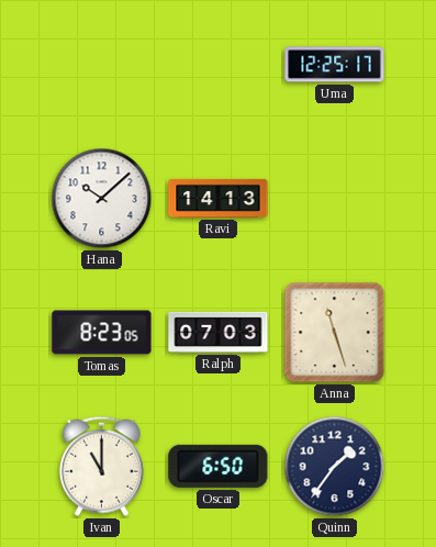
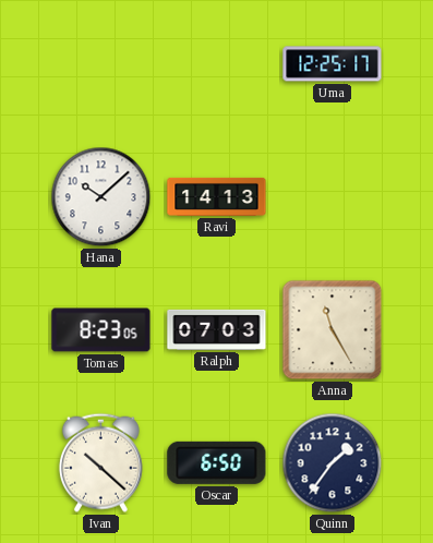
Anna: 11:27 -> 11:25
Ivan: 11:00 -> 10:22
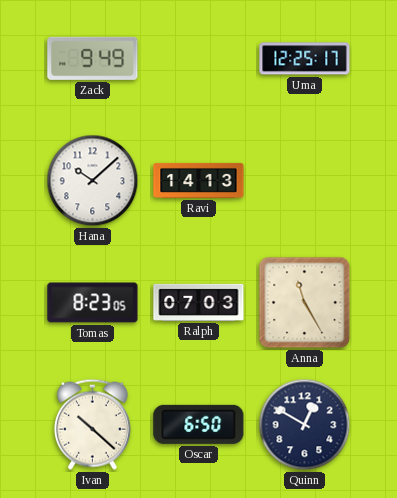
Zack: none -> 9:49
Quinn: 1:36 -> 12:50
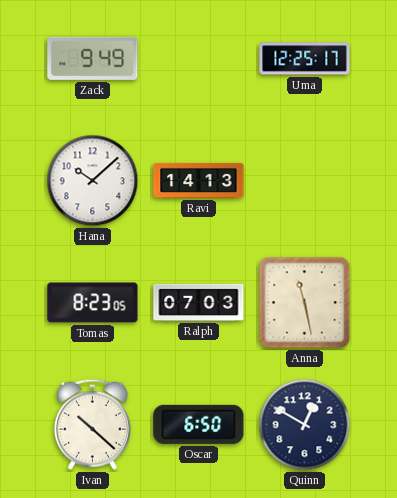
Anna: 11:25 -> 11:28
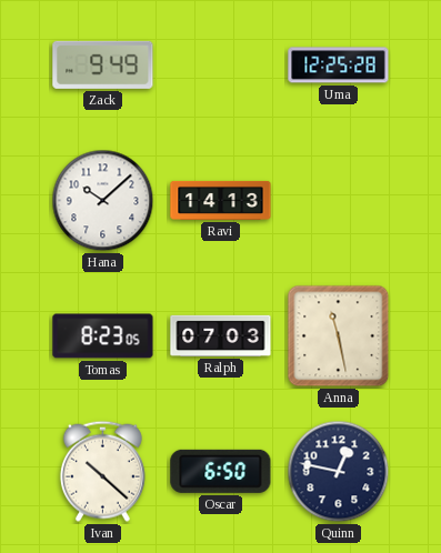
Uma: 12:25:17 -> 12:25:28
Quinn: 12:50 -> 12:47
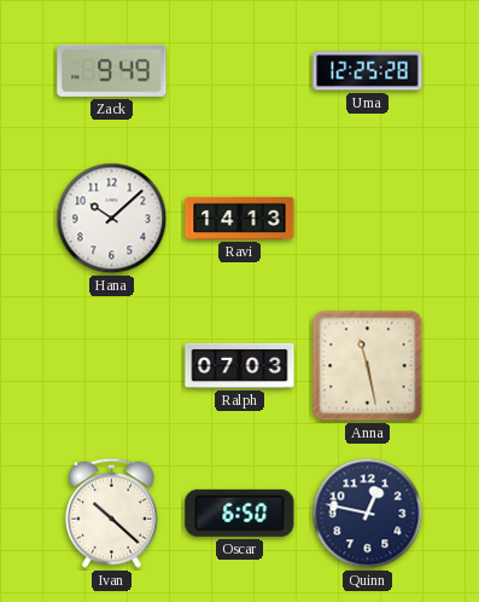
Tomas: 8:23 -> none
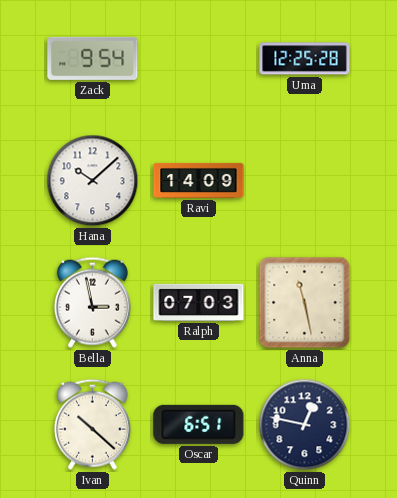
Zack: 9:49 -> 9:54
Ravi: 14:13 -> 14:09
Bella: none -> 2:58
Oscar: 6:50 -> 6:51
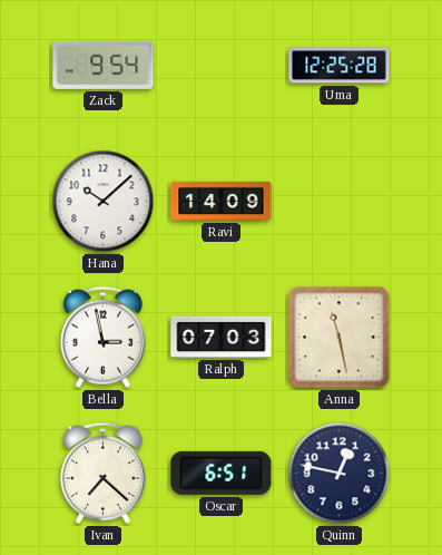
Ivan: 10:22 -> 7:22
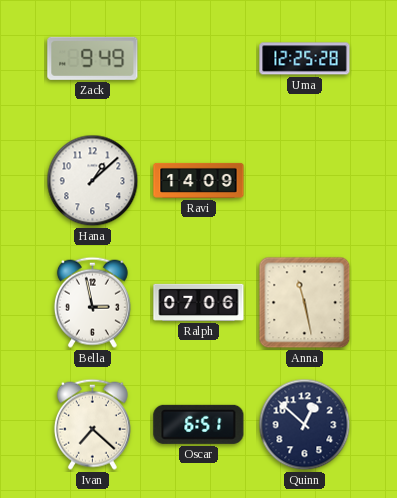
Zack: 9:54 -> 9:49
Hana: 10:08 -> 1:08
Ralph: 07:03 -> 07:06
Quinn: 12:47 -> 12:52
